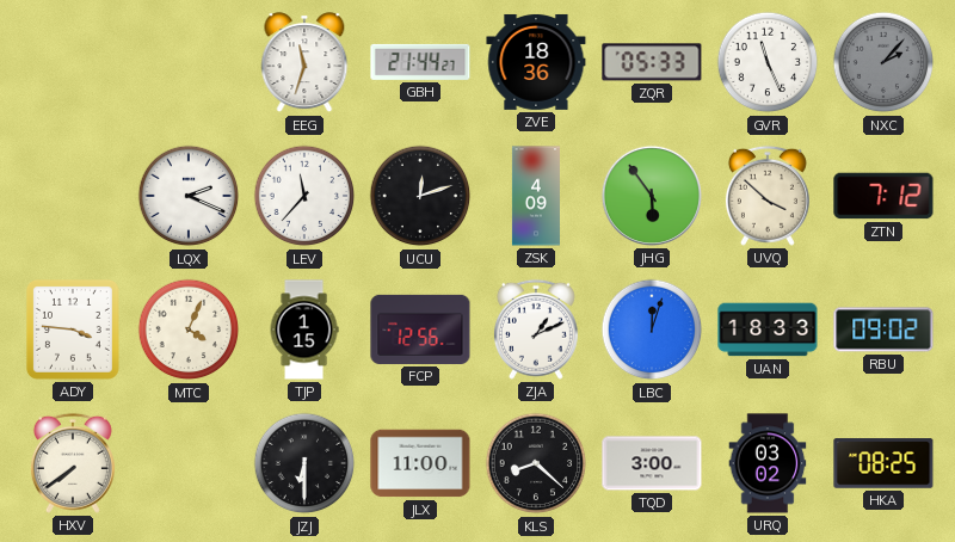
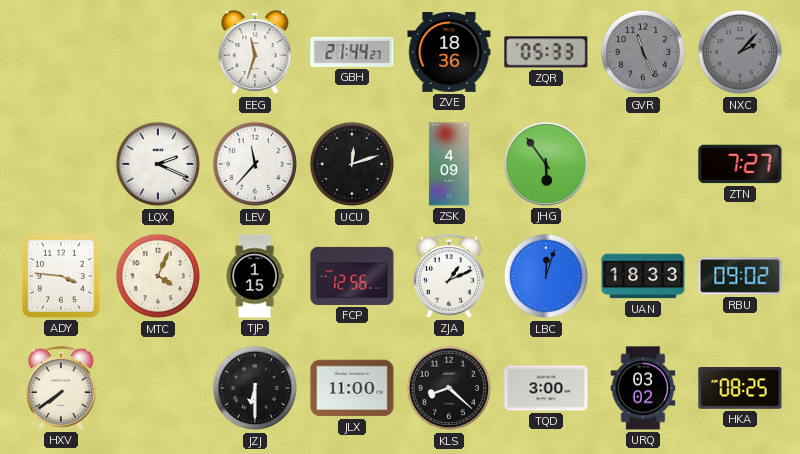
GVR dial: white -> grey
UVQ: 3:52 -> none
ZTN: 7:12 -> 7:27
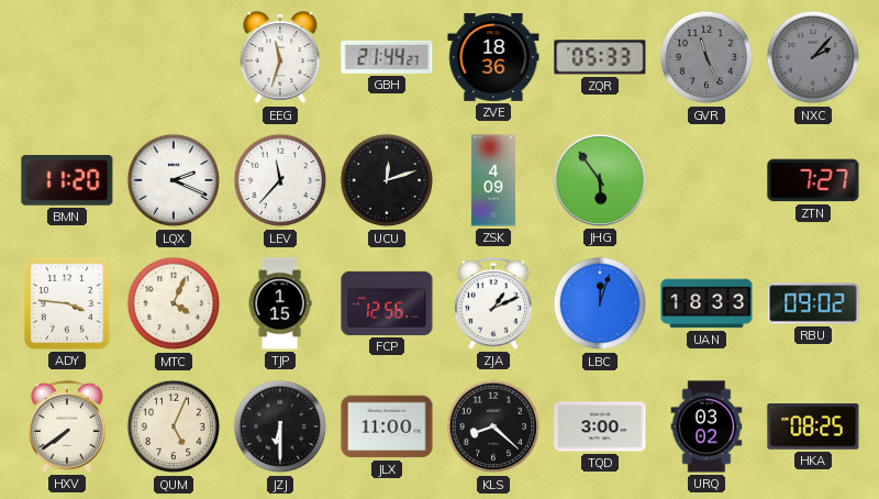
BMN: none -> 11:20
QUM: none -> 5:04
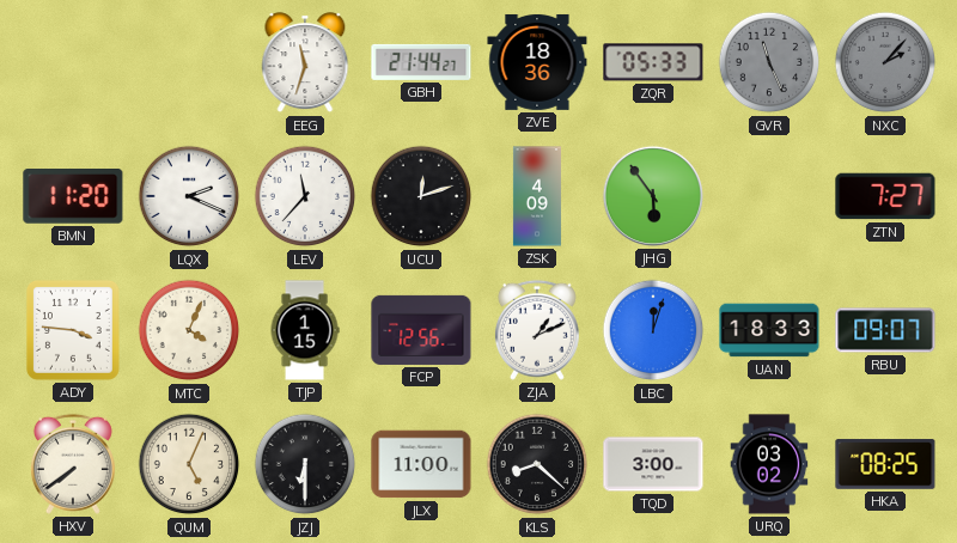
RBU: 09:02 -> 09:07
